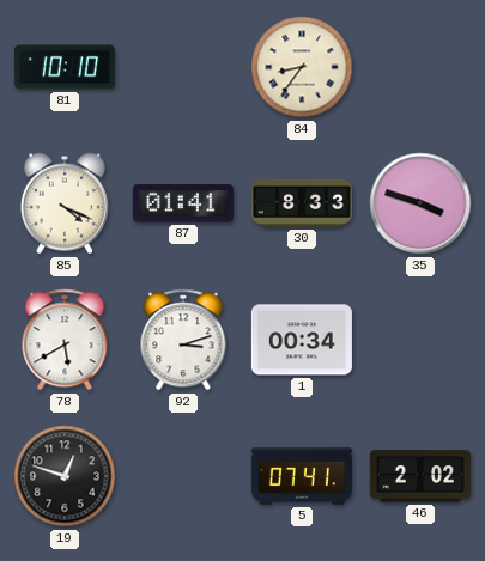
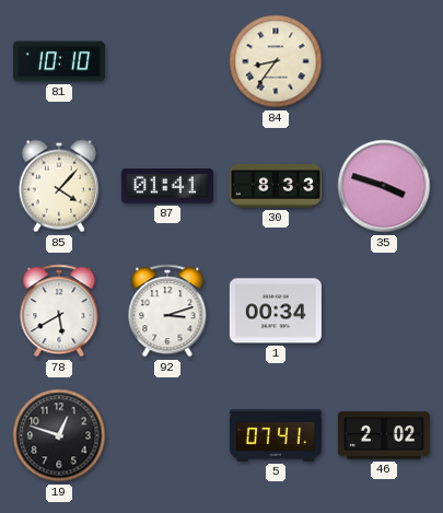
85: 4:19 -> 4:07
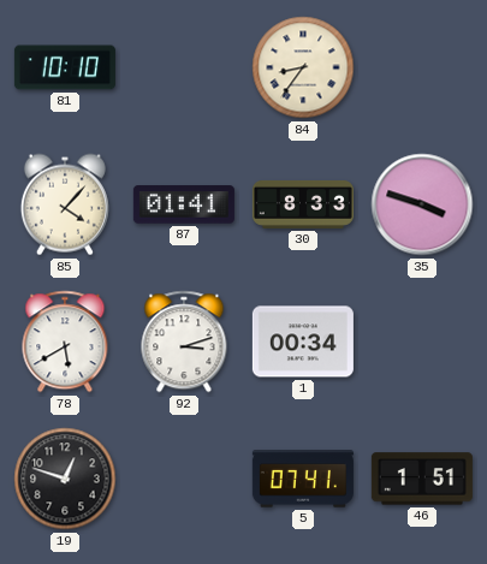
46: 2:02 -> 1:51
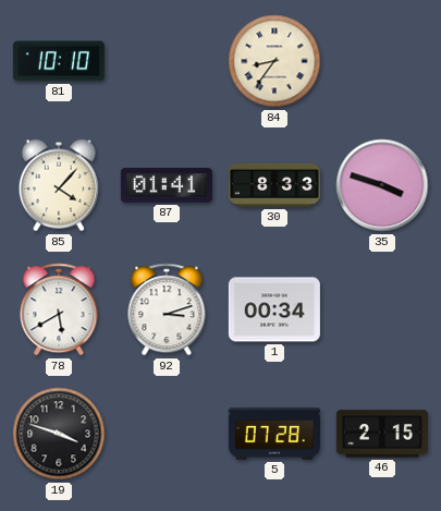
19: 12:48 -> 3:48
5: 07:41 -> 07:28
46: 1:51 -> 2:15
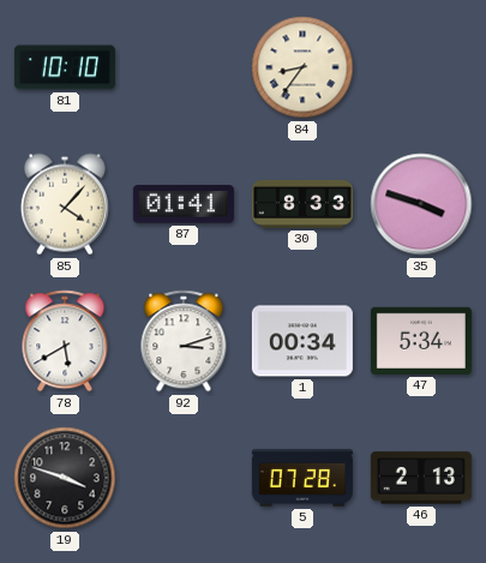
47: none -> 5:34
46: 2:15 -> 2:13
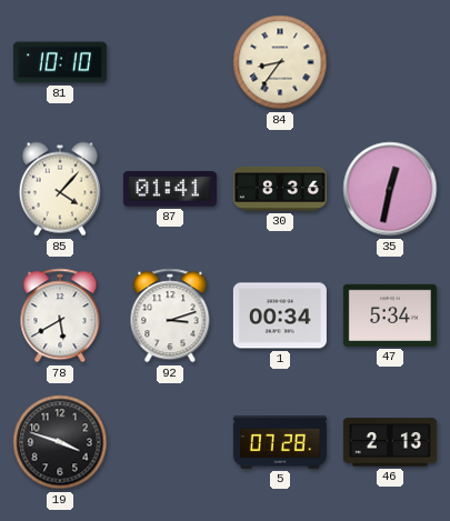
30: 8:33 -> 8:36
35: 3:48 -> 12:32
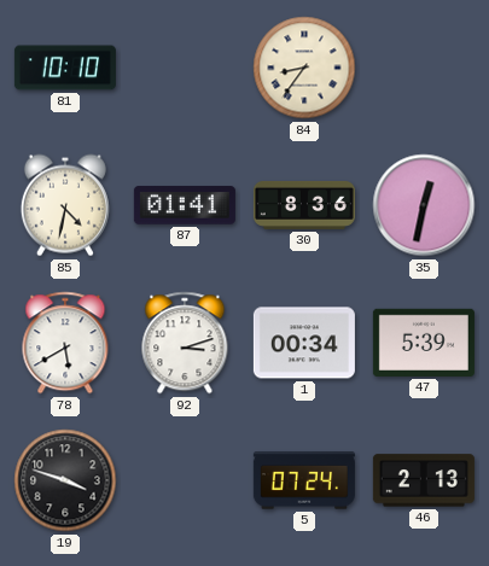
85: 4:07 -> 4:32
47: 5:34 -> 5:39
5: 07:28 -> 07:24
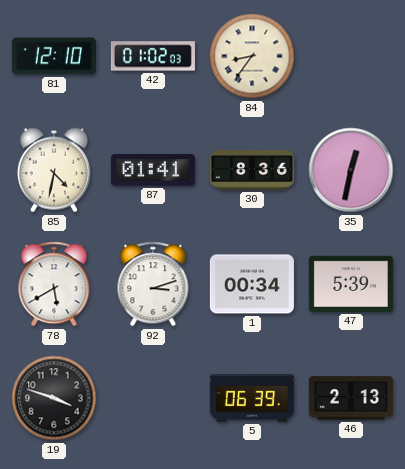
81: 10:10 -> 12:10
42: none -> 01:02
5: 07:24 -> 06:39
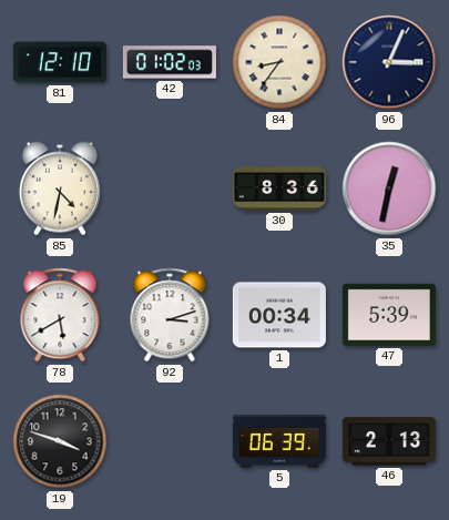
96: none -> 3:04
87: 01:41 -> none
